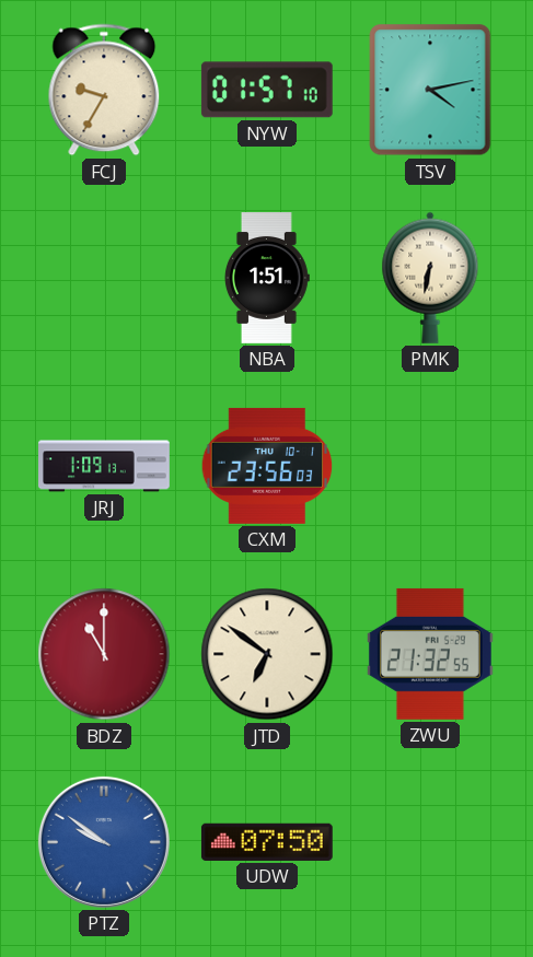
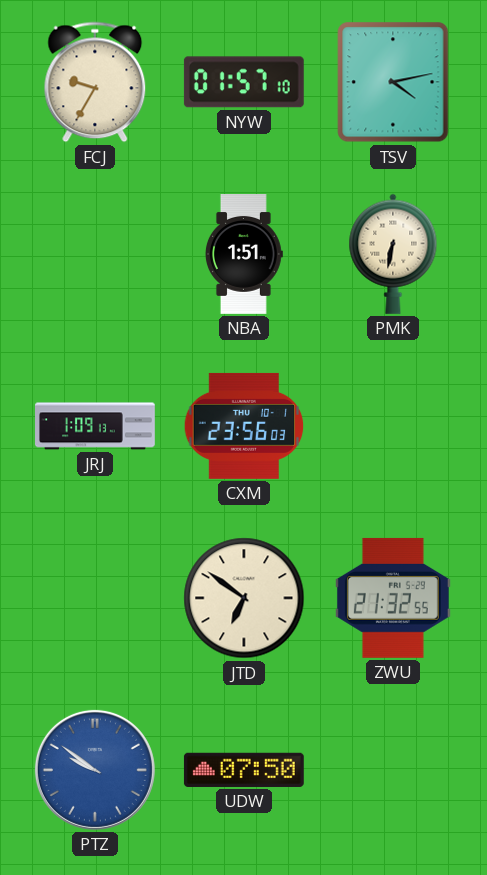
BDZ: 11:00 -> none
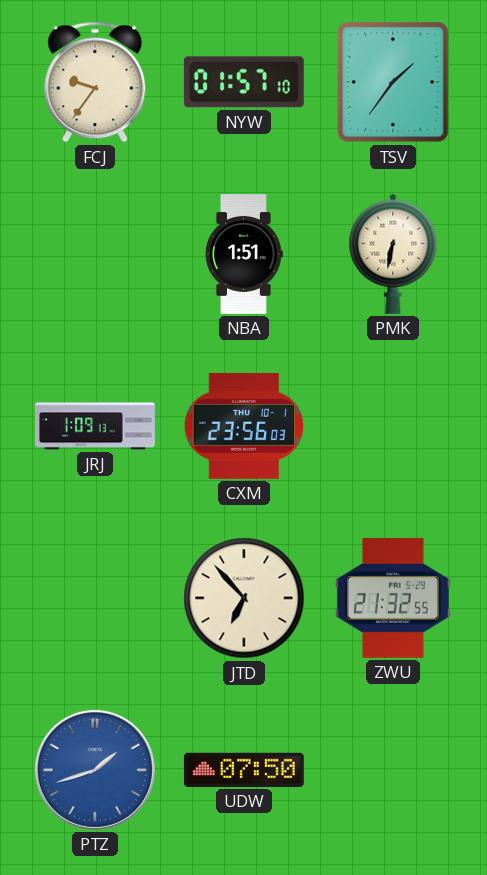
FCJ: 9:35 -> 9:36
TSV: 4:13 -> 1:36
JTD: 6:51 -> 6:53
PTZ: 9:51 -> 1:42
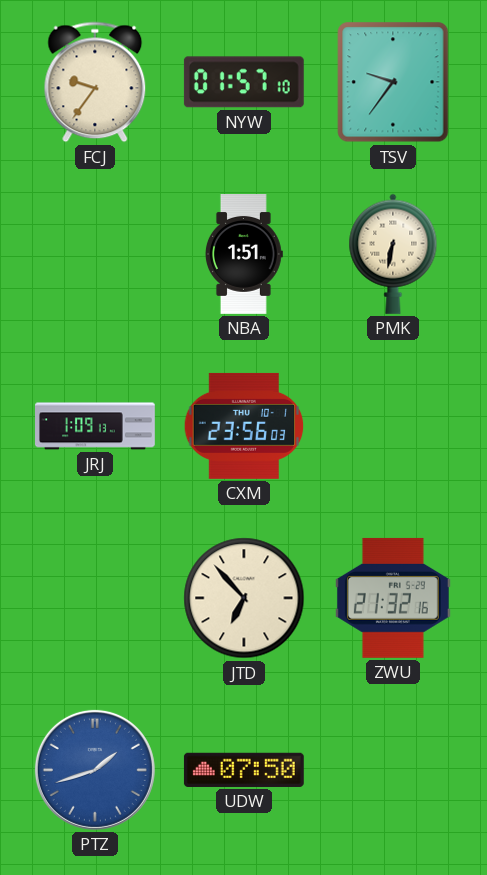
TSV: 1:36 -> 9:36
ZWU: 21:32:55 -> 21:32:16
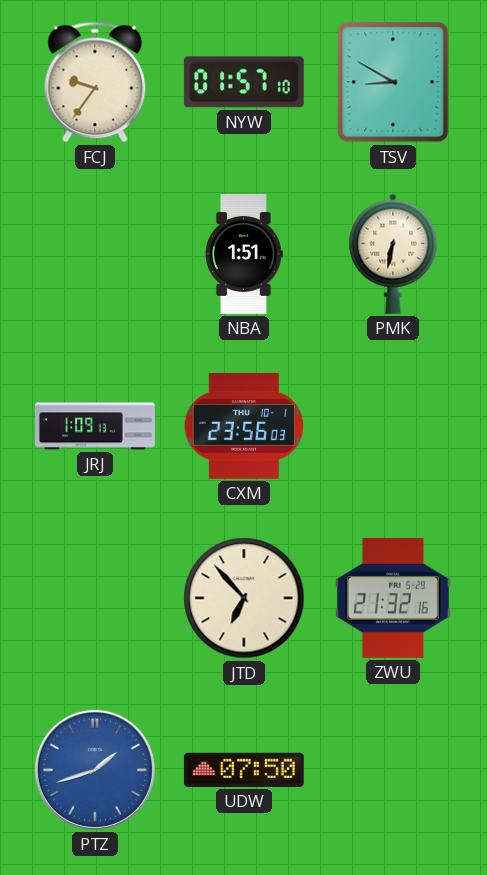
TSV: 9:36 -> 8:50
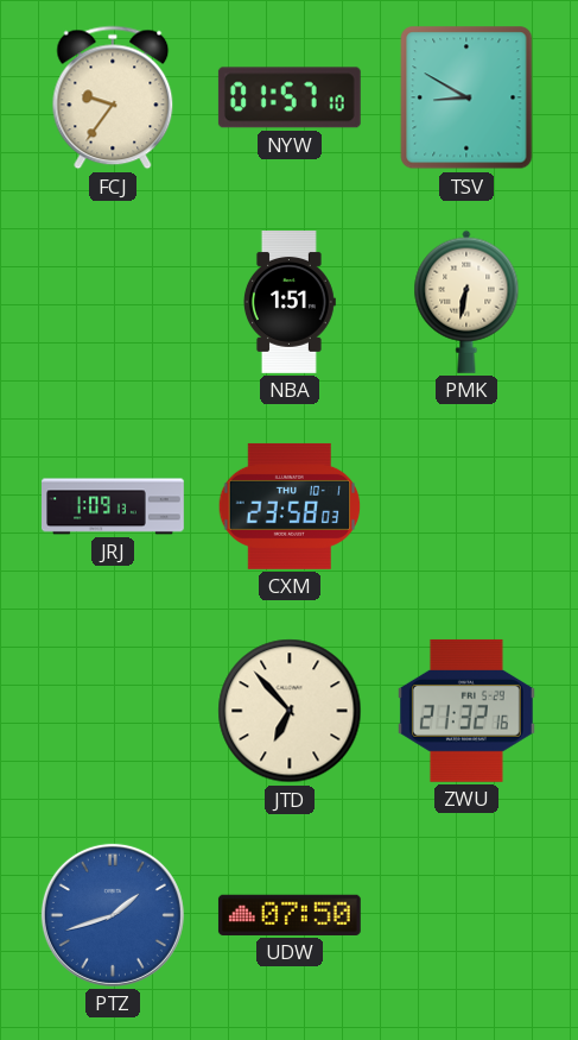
CXM: 23:56 -> 23:58
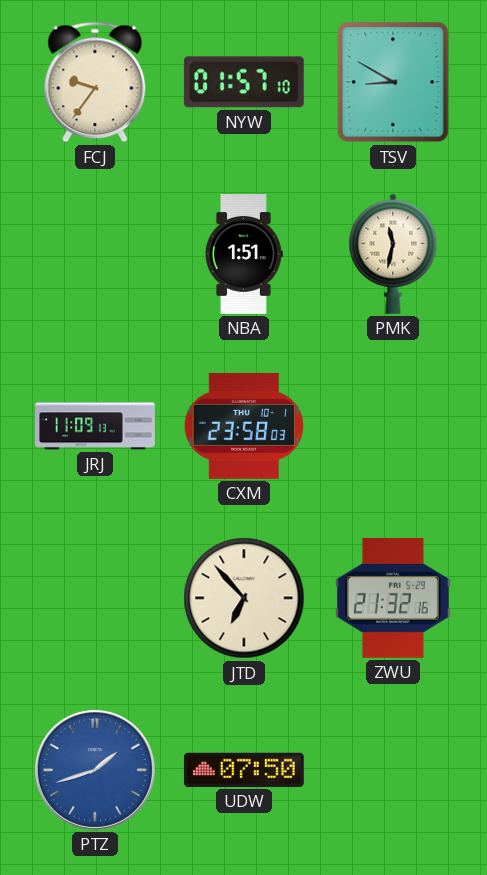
PMK: 6:32 -> 11:32
JRJ: 1:09 -> 11:09
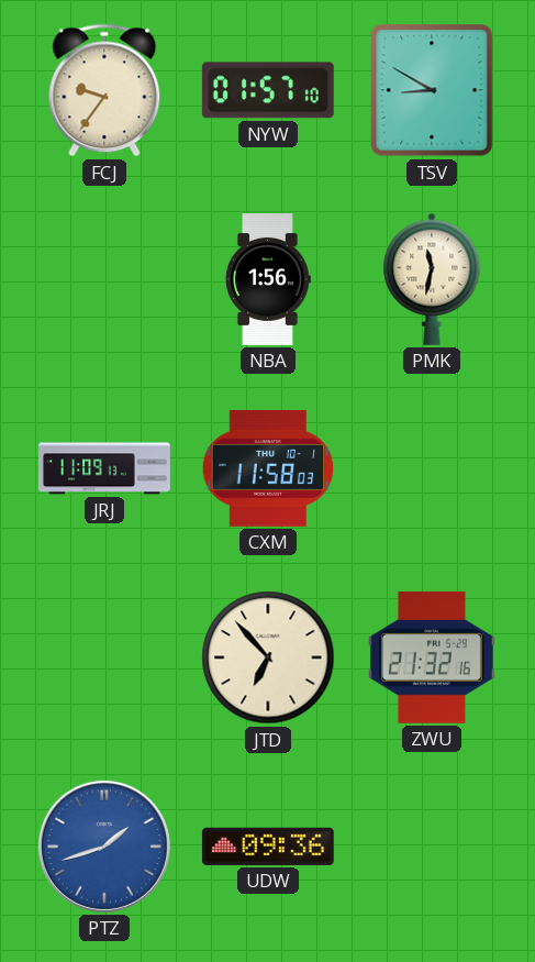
NBA: 1:51 -> 1:56
CXM: 23:58 -> 11:58
UDW: 07:50 -> 09:36
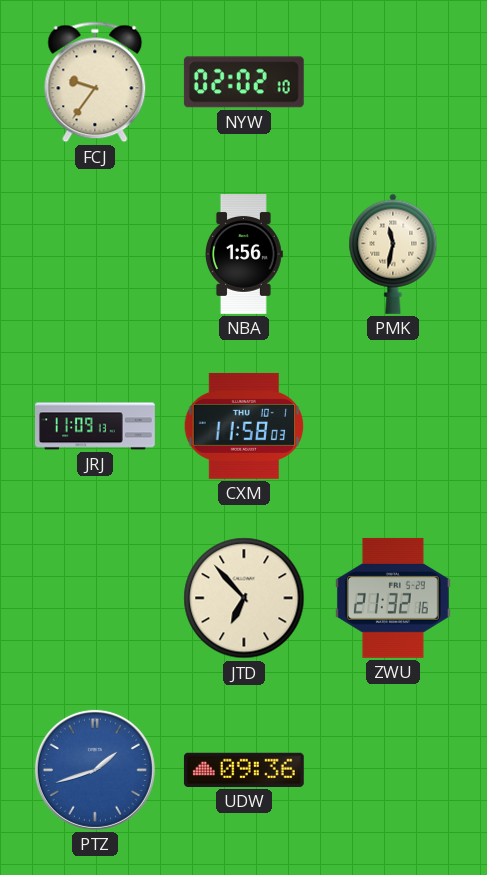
NYW: 01:57 -> 02:02
TSV: 8:50 -> none
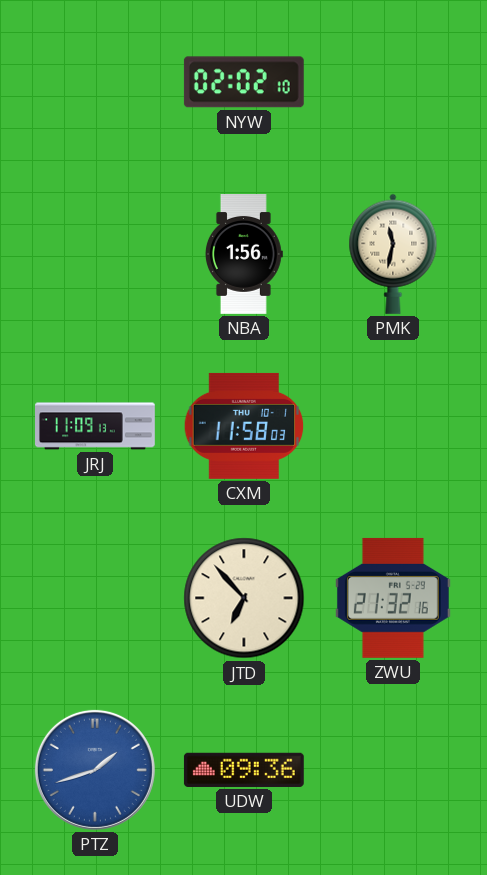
FCJ: 9:36 -> none
